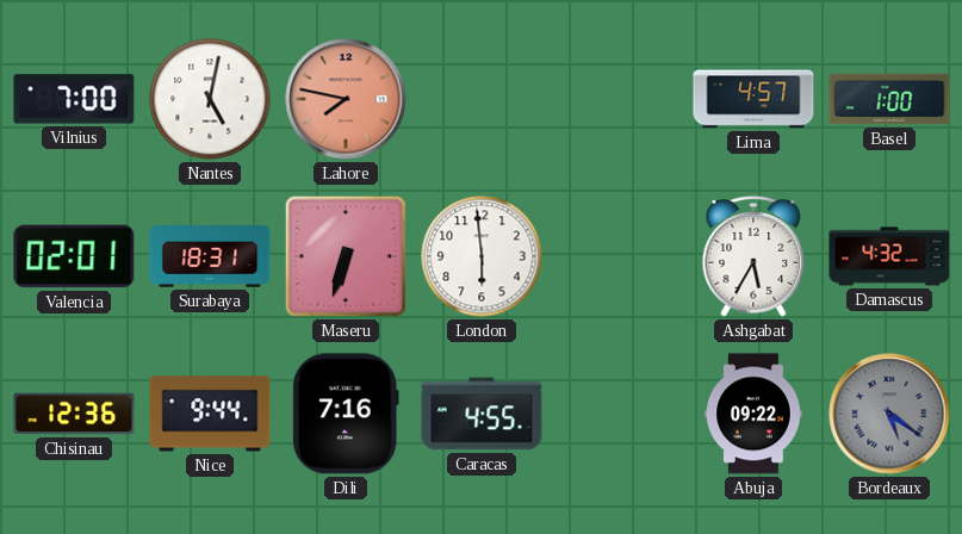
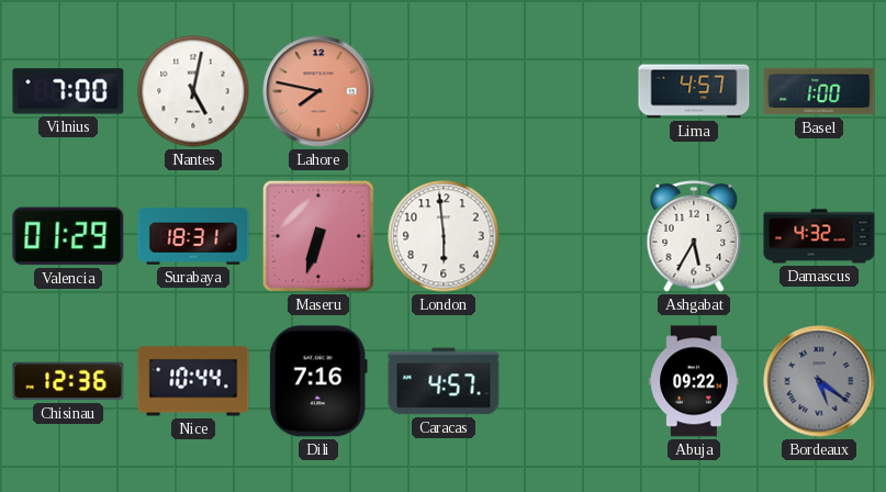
Valencia: 02:01 -> 01:29
Nice: 9:44 -> 10:44
Caracas: 4:55 -> 4:57
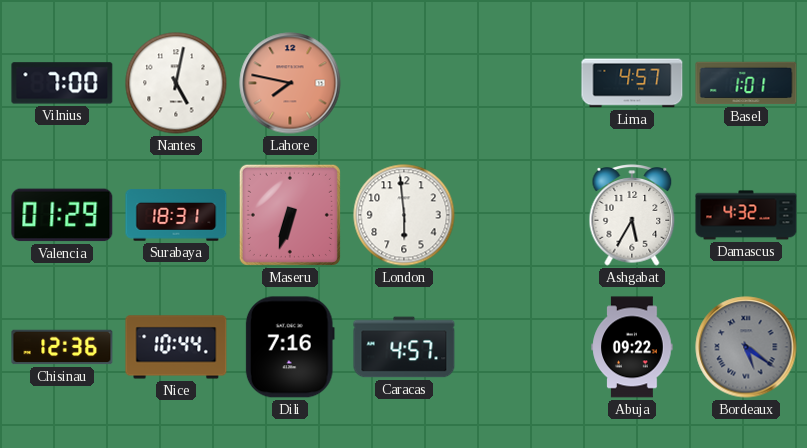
Basel: 1:00 -> 1:01
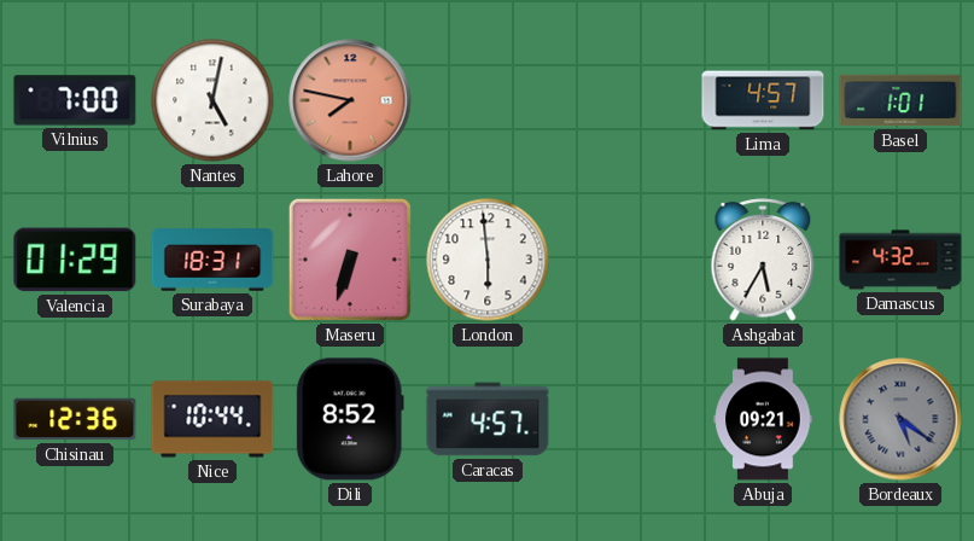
Dili: 7:16 -> 8:52
Abuja: 09:22 -> 09:21
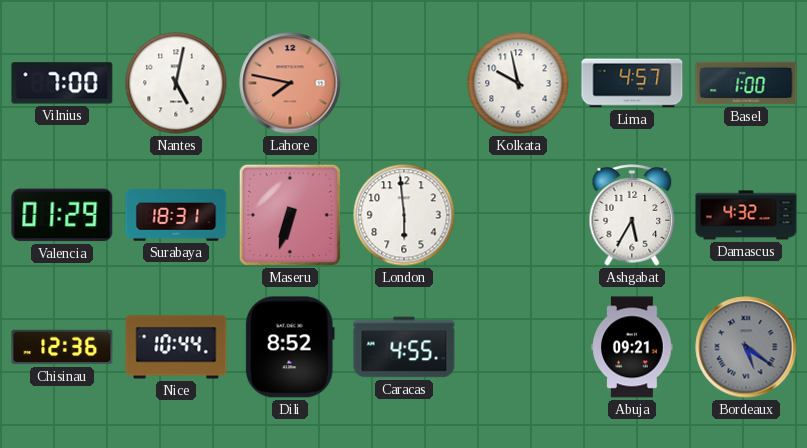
Kolkata: none -> 9:58
Basel: 1:01 -> 1:00
Caracas: 4:57 -> 4:55
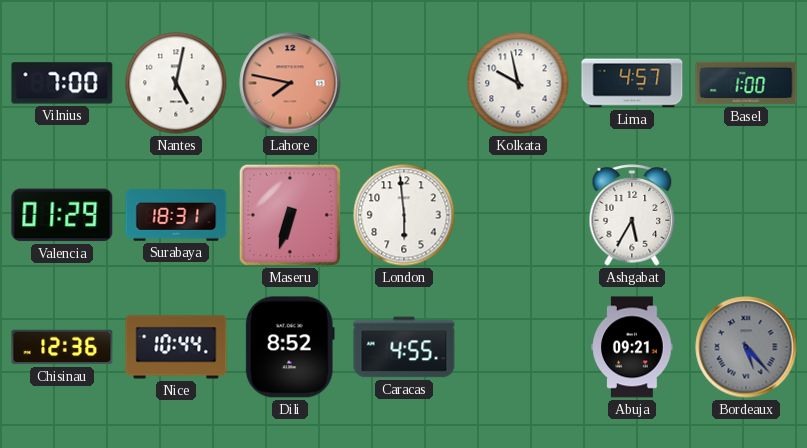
Damascus: 4:32 -> none
Bordeaux: 5:21 -> 5:23
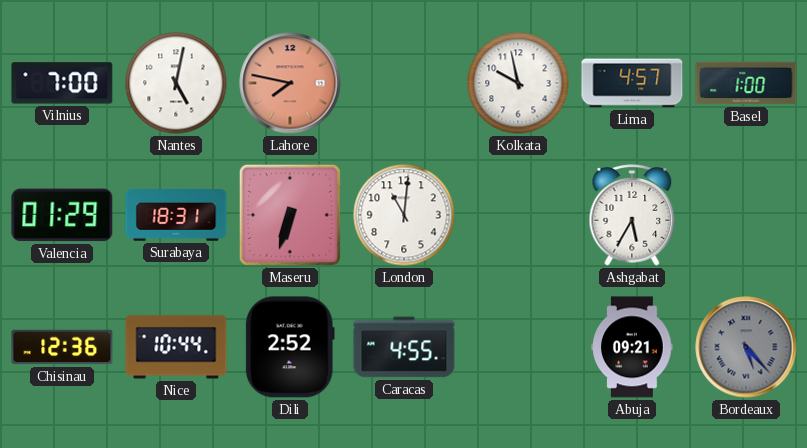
London: 5:59 -> 11:01
Dili: 8:52 -> 2:52
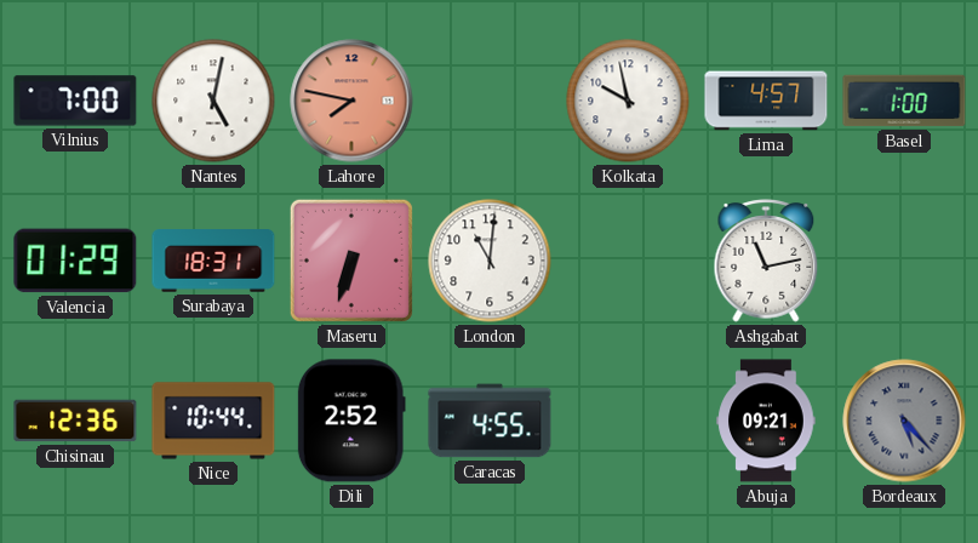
Ashgabat: 5:35 -> 11:13
